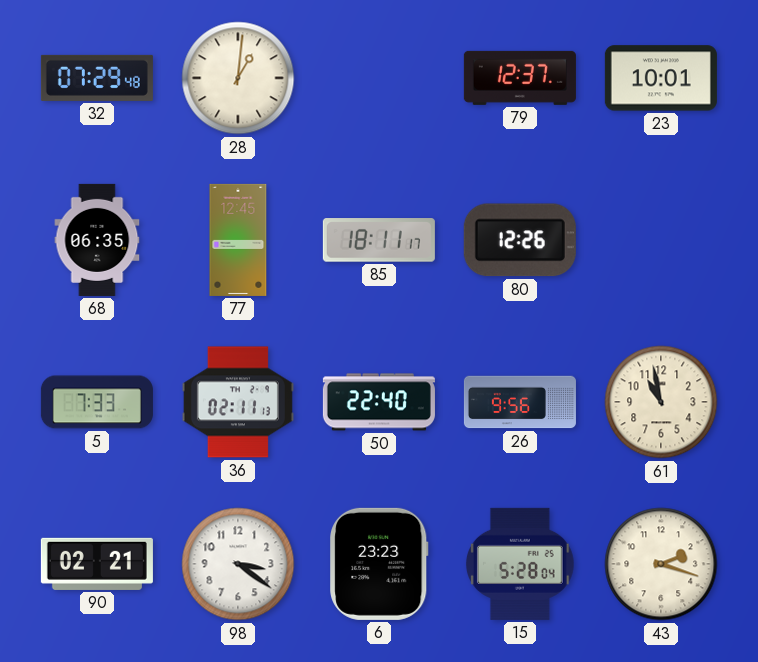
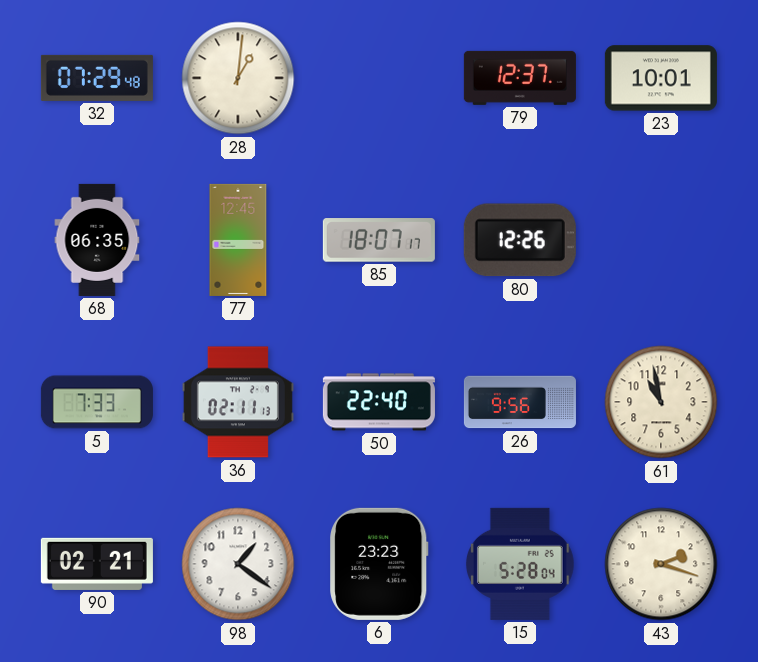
85: 18:11 -> 18:07
98: 3:21 -> 1:21
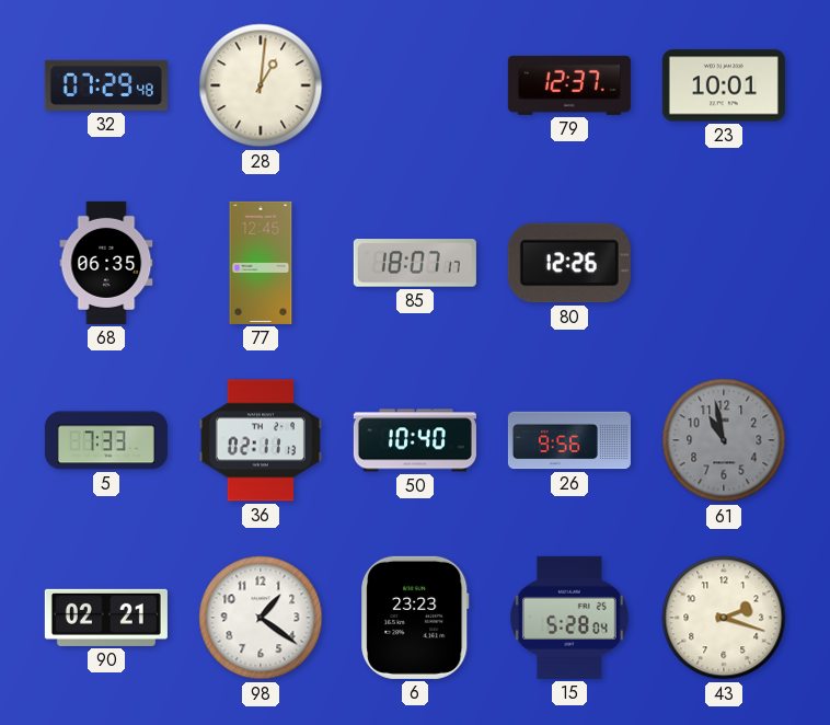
50: 22:40 -> 10:40
61 dial: cream -> grey
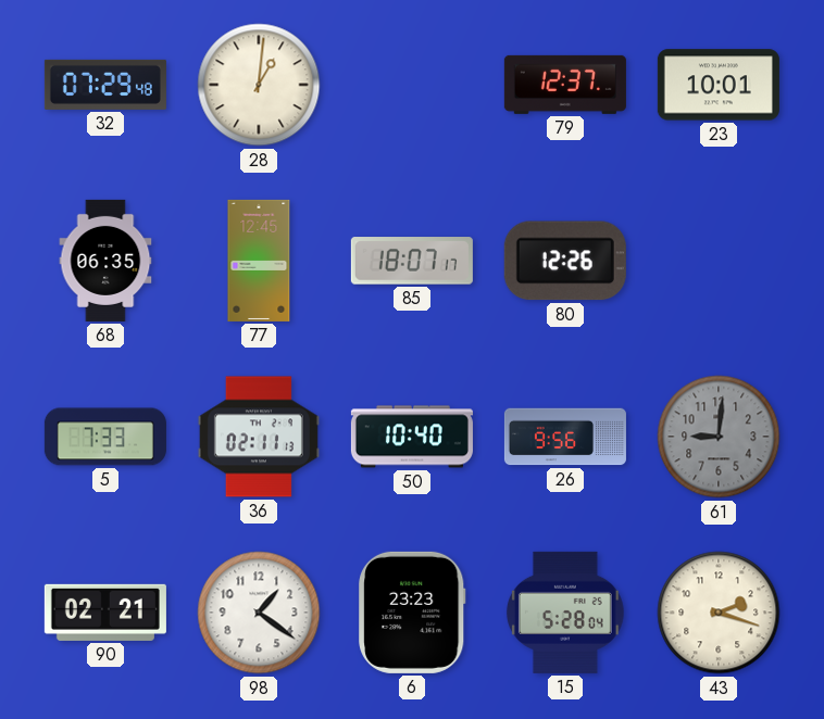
61: 10:58 -> 9:01
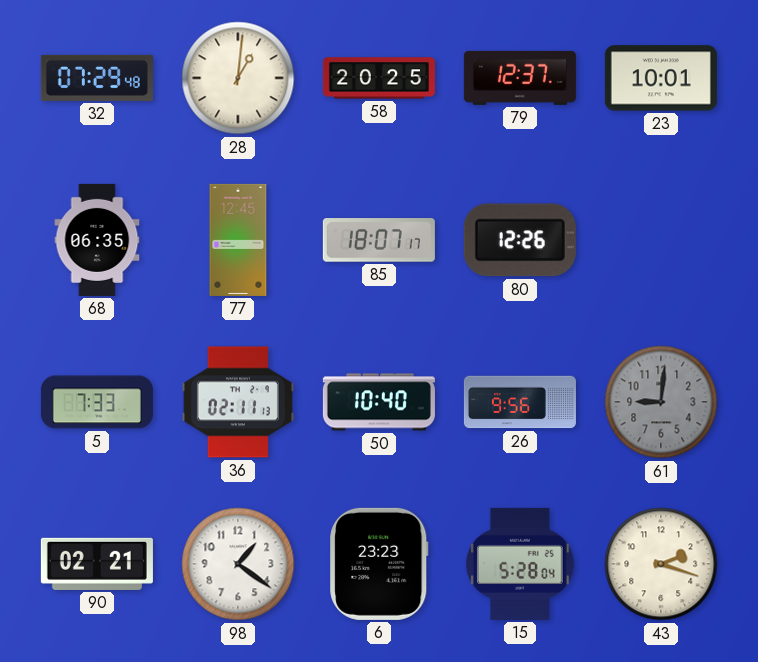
58: none -> 20:25
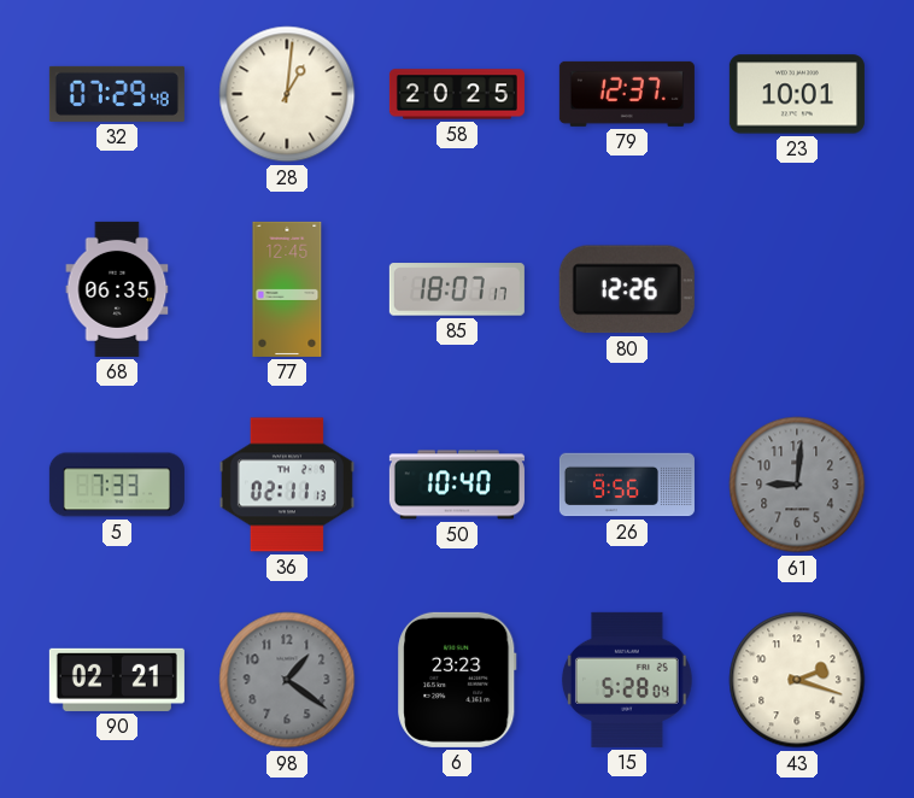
98 dial: white -> grey
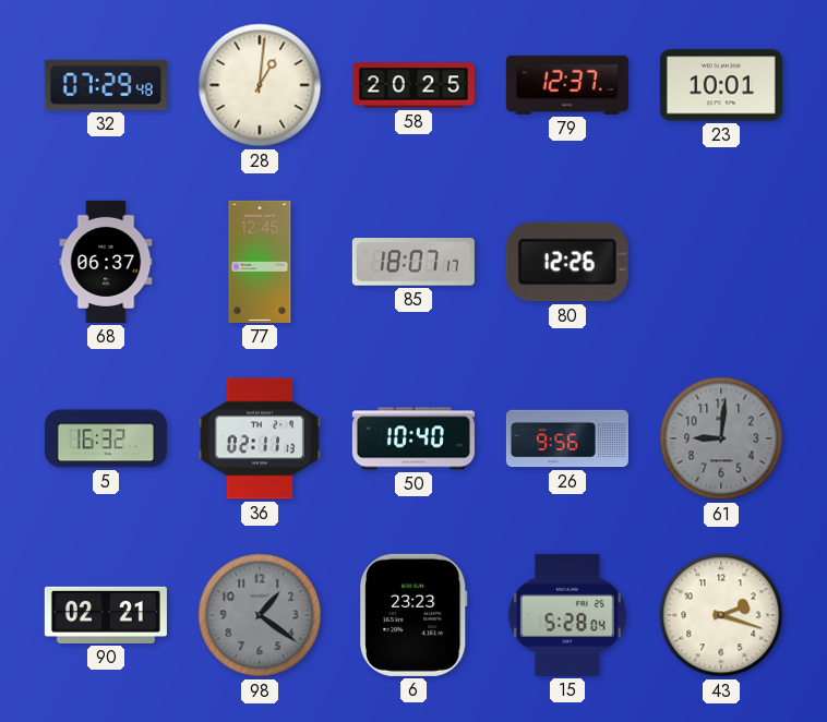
68: 06:35 -> 06:37
5: 7:33 -> 16:32
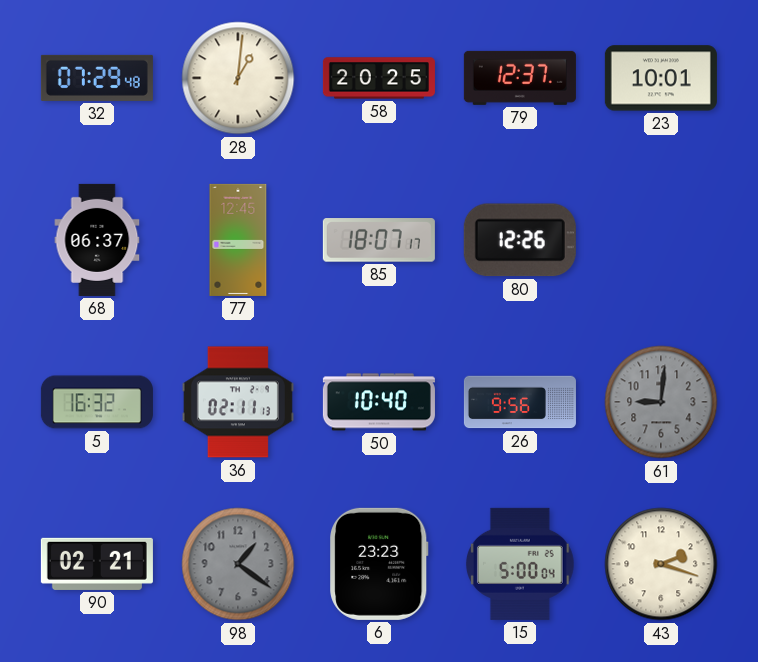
15: 5:28 -> 5:00
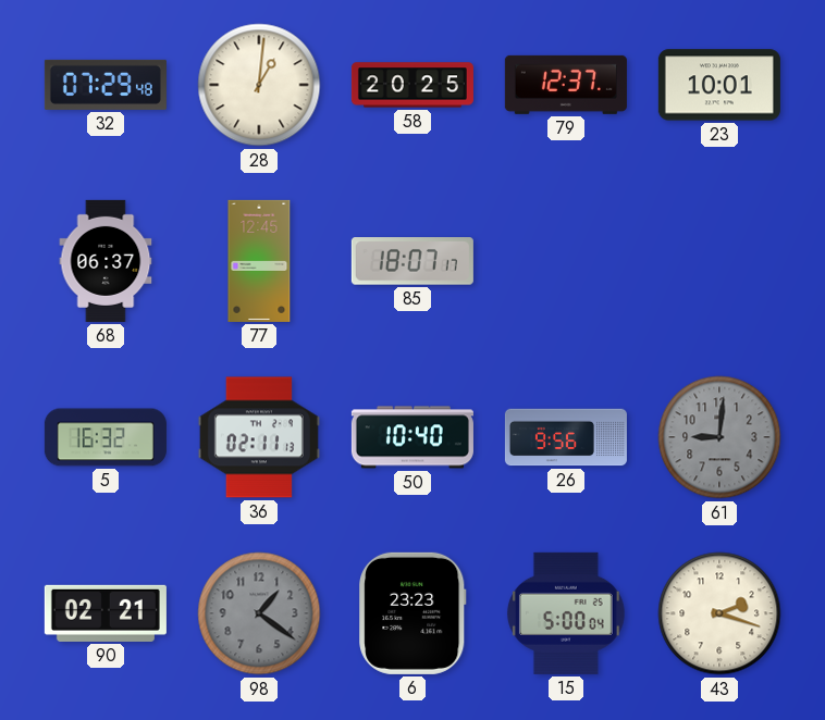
80: 12:26 -> none
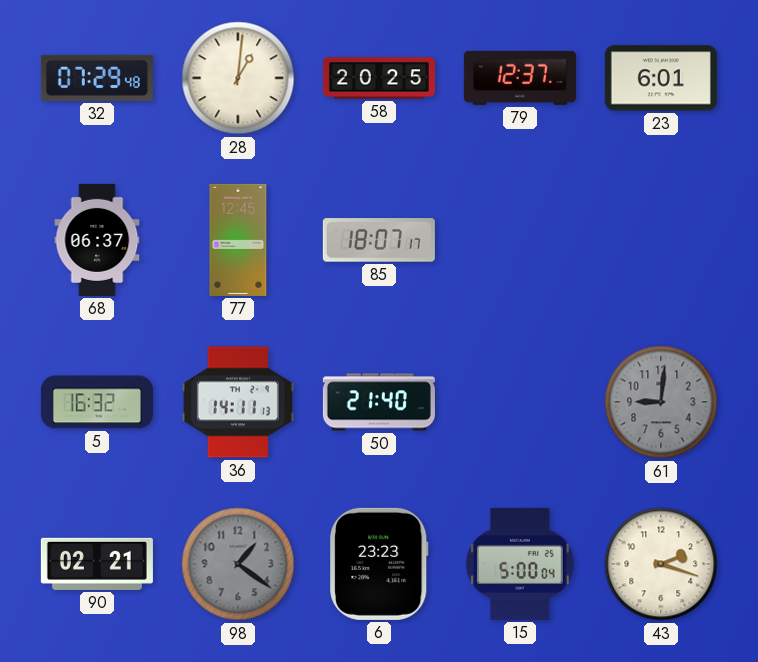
23: 10:01 -> 6:01
36: 02:11 -> 14:11
50: 10:40 -> 21:40
26: 9:56 -> none
